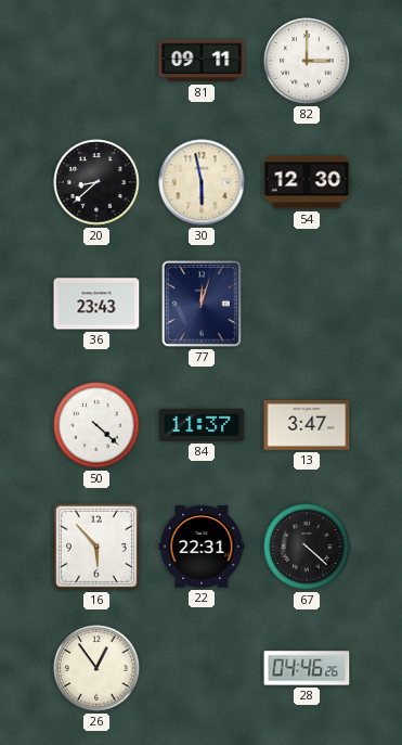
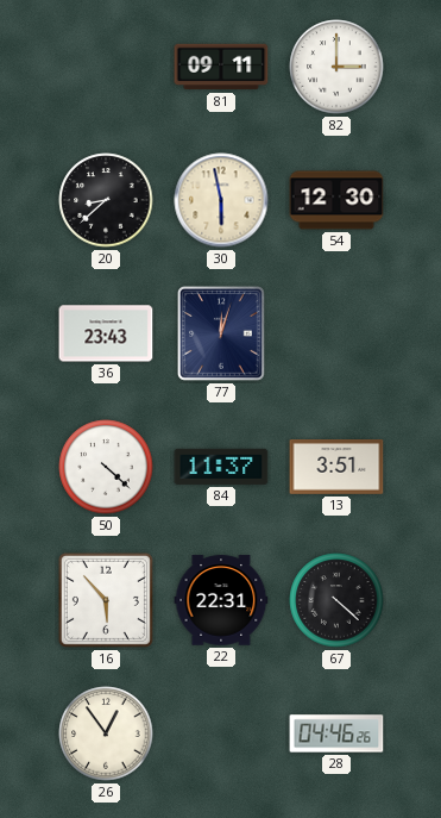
13: 3:47 -> 3:51
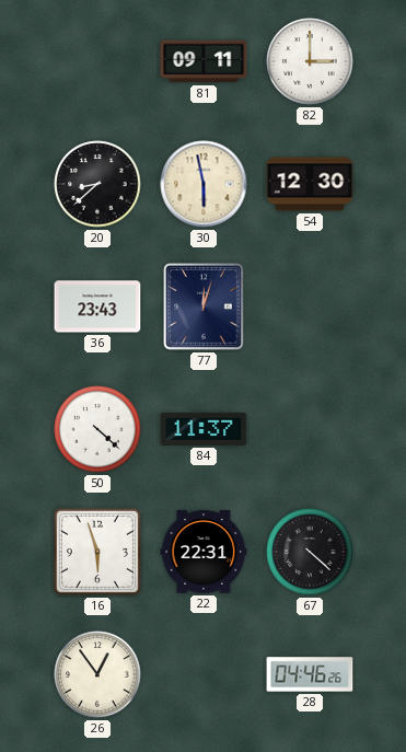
13: 3:51 -> none
16: 5:53 -> 5:57
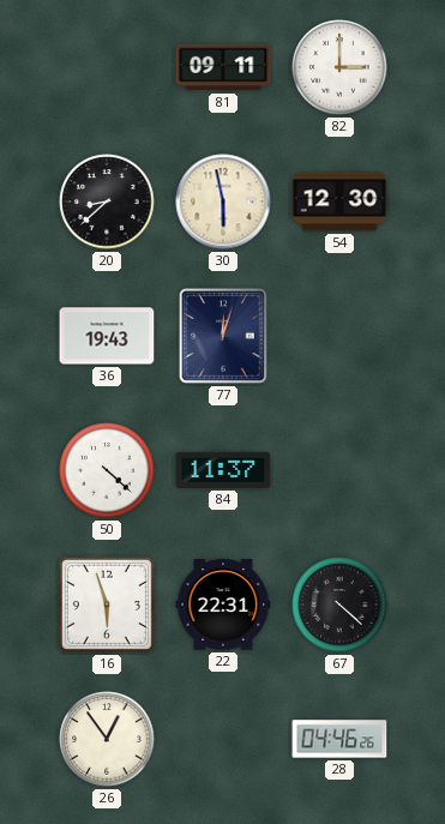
36: 23:43 -> 19:43
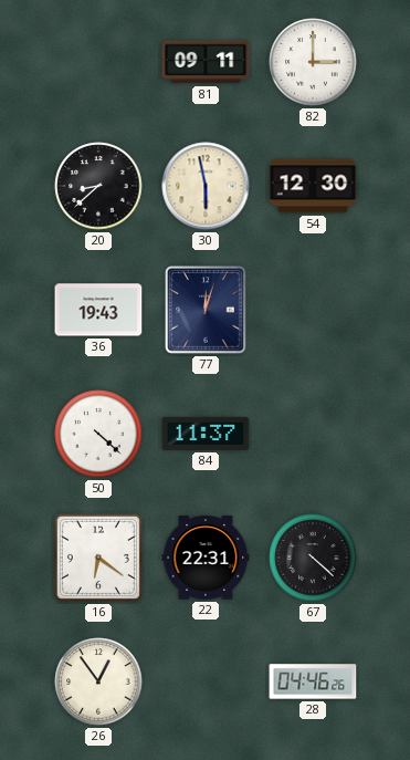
16: 5:57 -> 6:21
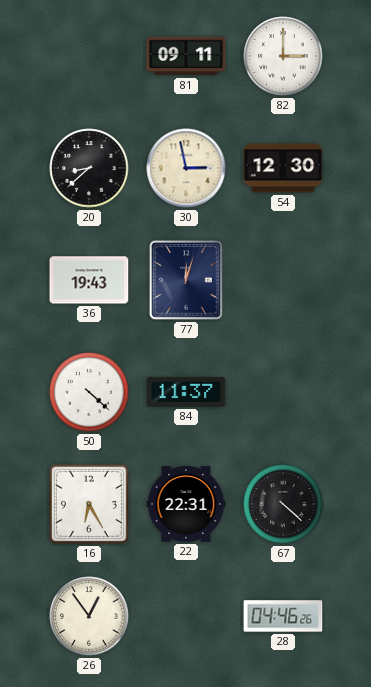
30: 5:58 -> 2:58
16: 6:21 -> 6:25
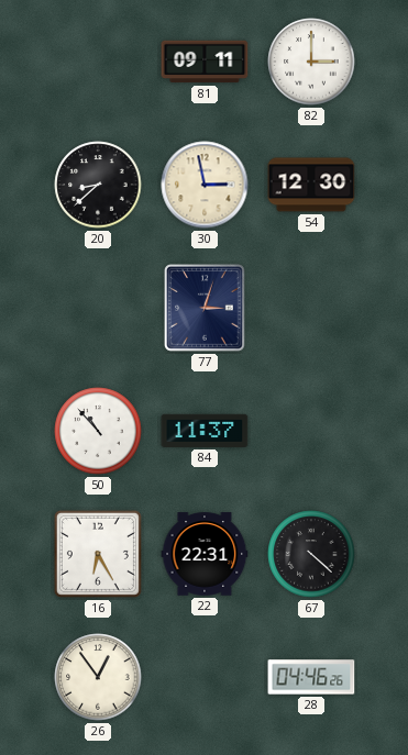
36: 19:43 -> none
77: 12:03 -> 3:03
50: 4:22 -> 10:53
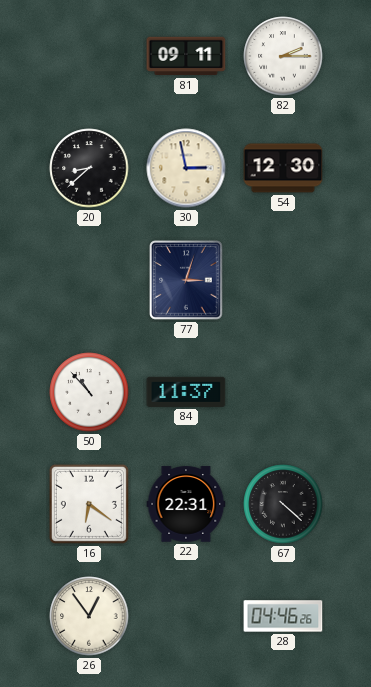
82: 3:00 -> 2:15
16: 6:25 -> 6:21
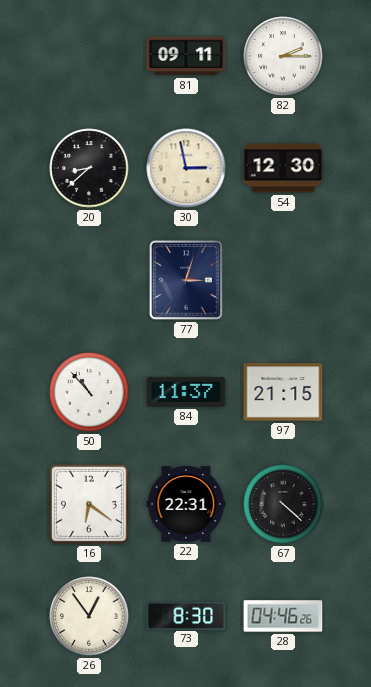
97: none -> 21:15
73: none -> 8:30
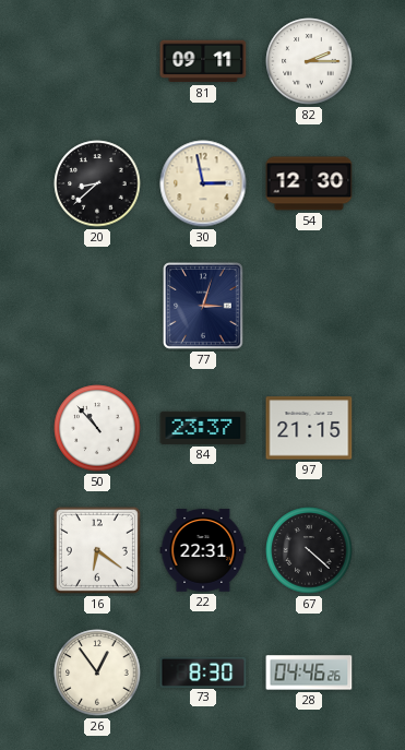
84: 11:37 -> 23:37
